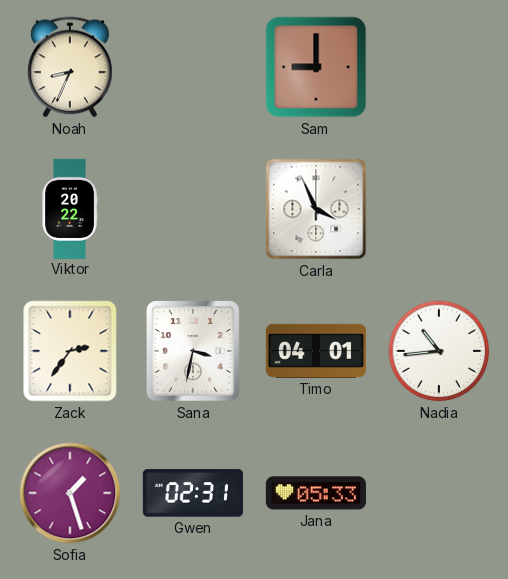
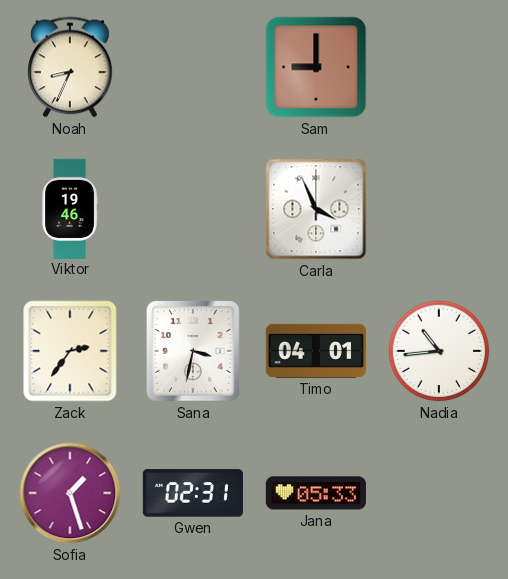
Viktor: 20:22 -> 19:46
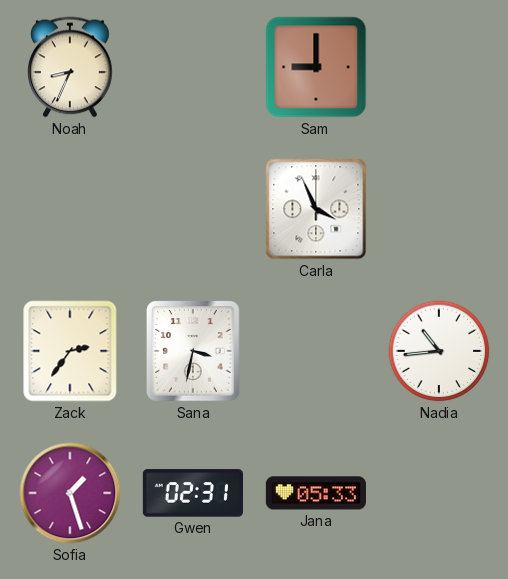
Viktor: 19:46 -> none
Timo: 04:01 -> none
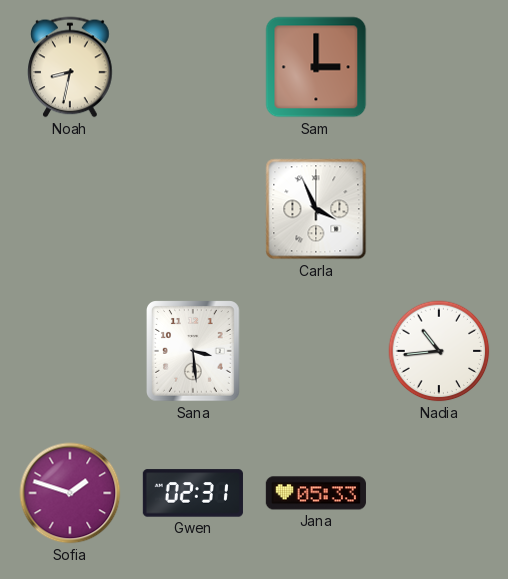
Noah: 8:34 -> 8:32
Sam: 9:00 -> 3:00
Zack: 2:36 -> none
Sana: 3:32 -> 3:29
Sofia: 1:27 -> 1:48
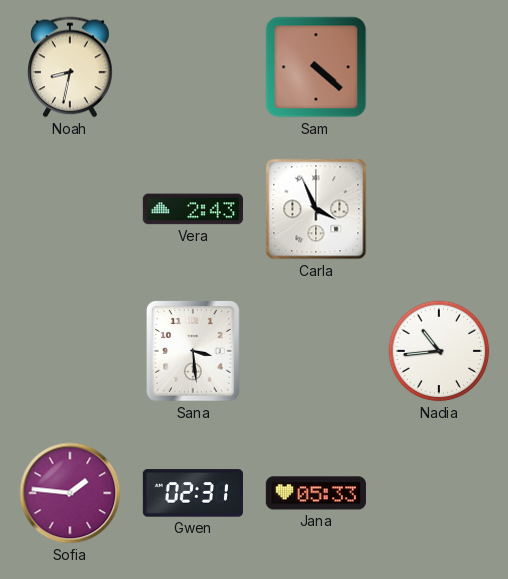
Sam: 3:00 -> 4:22
Vera: none -> 2:43
Sofia: 1:48 -> 1:46
